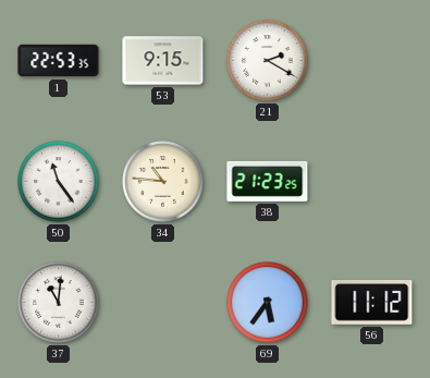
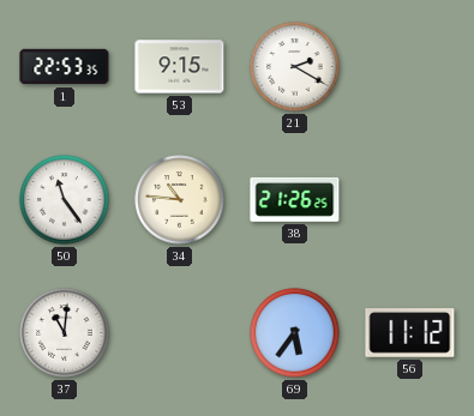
38: 21:23 -> 21:26
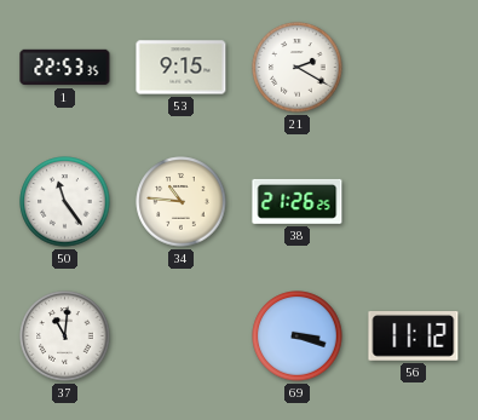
69: 5:36 -> 3:18
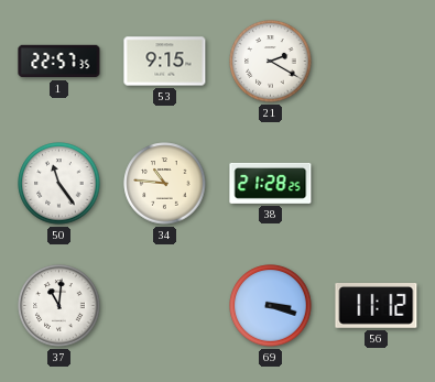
1: 22:53 -> 22:57
38: 21:26 -> 21:28
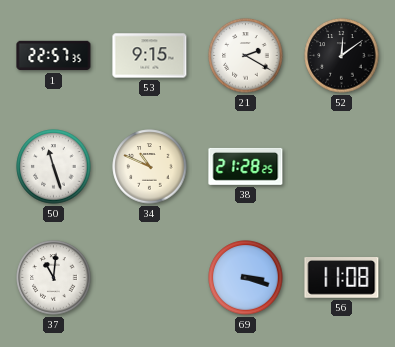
52: none -> 12:09
50: 11:24 -> 11:27
34: 10:46 -> 10:49
56: 11:12 -> 11:08
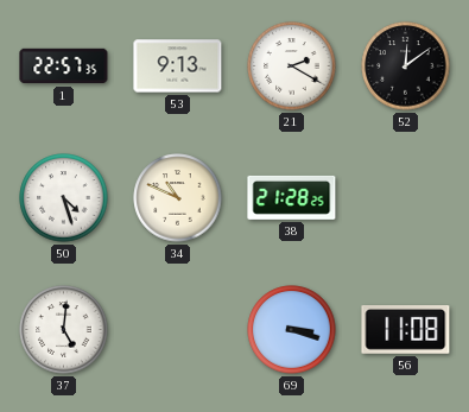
53: 9:15 -> 9:13
50: 11:27 -> 4:27
37: 11:01 -> 5:01
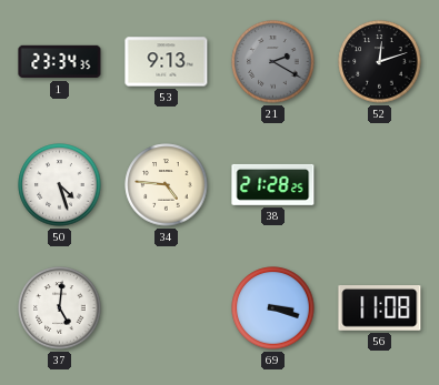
1: 22:57 -> 23:34
21 dial: white -> grey
52: 12:09 -> 12:12
34: 10:49 -> 4:46
